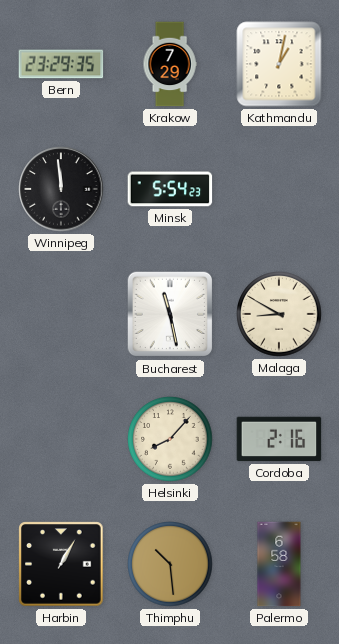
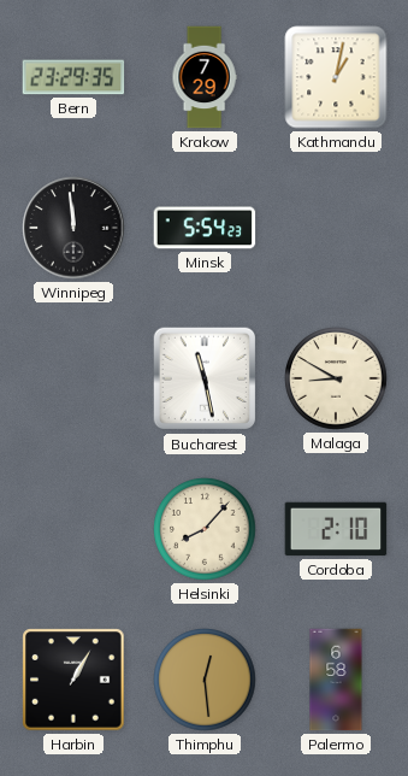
Cordoba: 2:16 -> 2:10
Thimphu: 10:29 -> 12:29
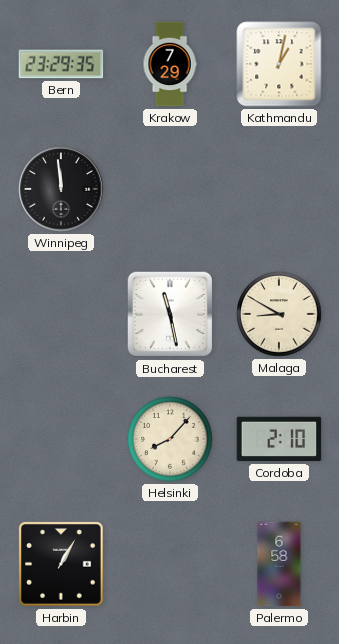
Minsk: 5:54 -> none
Thimphu: 12:29 -> none
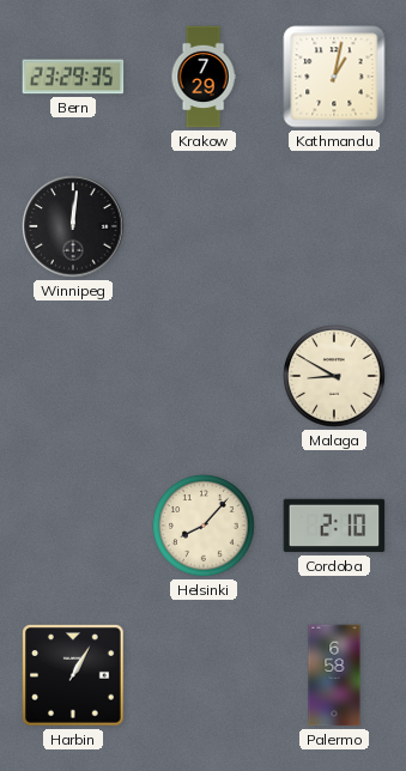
Winnipeg: 11:59 -> 12:01
Bucharest: 11:28 -> none
